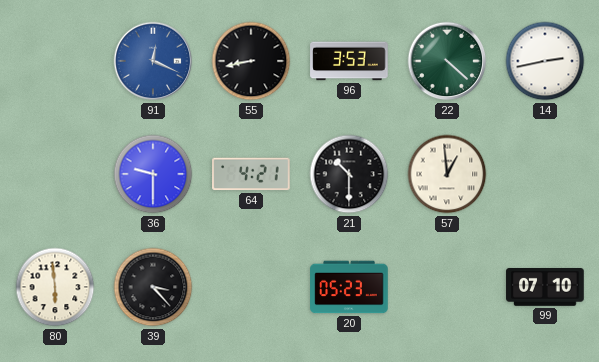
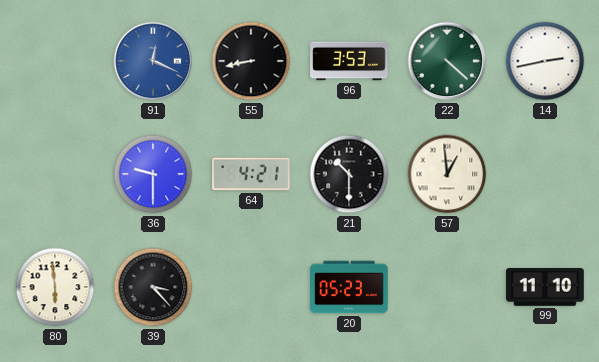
99: 07:10 -> 11:10
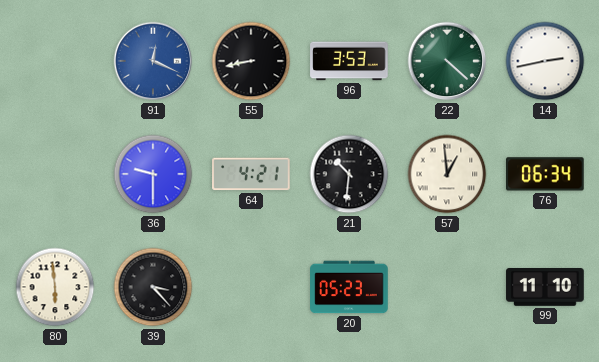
21: 10:30 -> 10:31
76: none -> 06:34
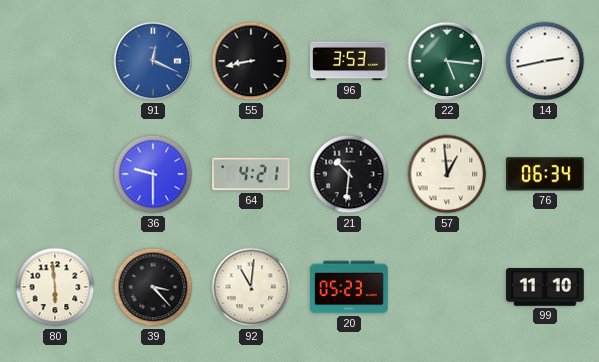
22: 4:22 -> 5:16
92: none -> 11:01
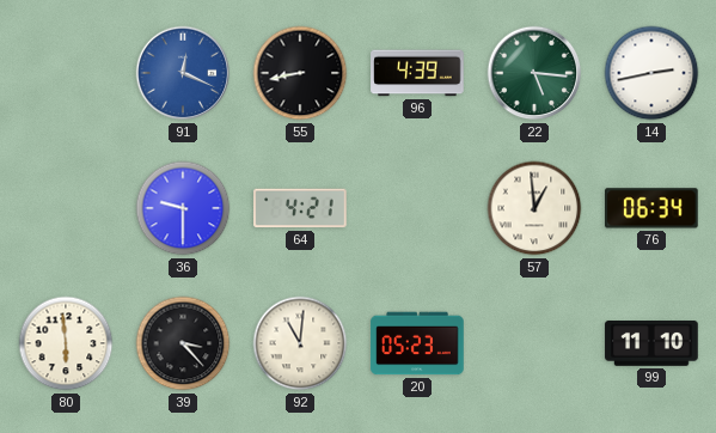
96: 3:53 -> 4:39
21: 10:31 -> none
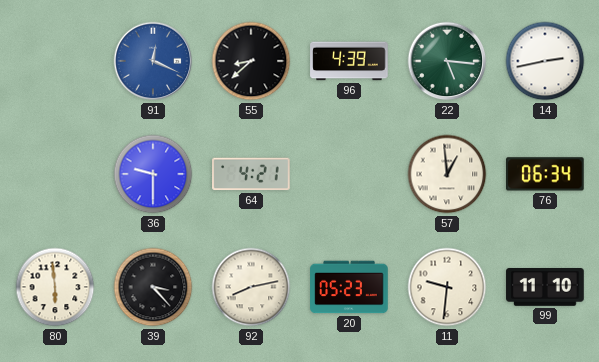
55: 8:43 -> 8:38
92: 11:01 -> 8:13
11: none -> 9:31
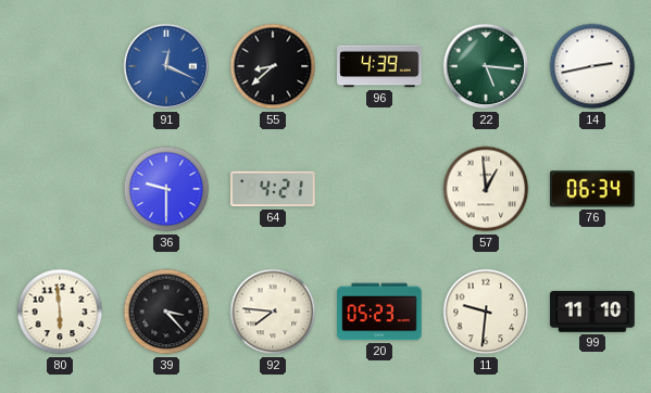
92: 8:13 -> 7:46
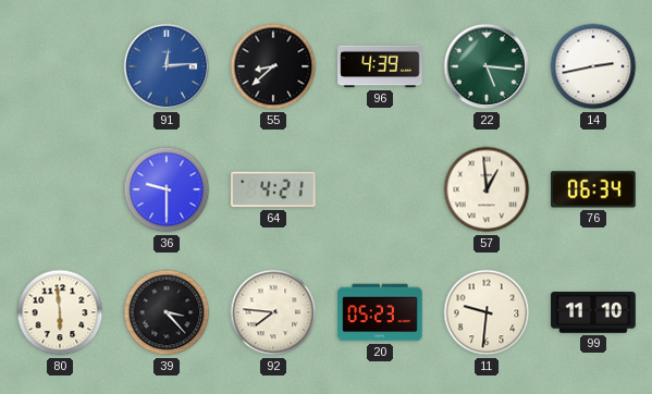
91: 12:19 -> 12:14
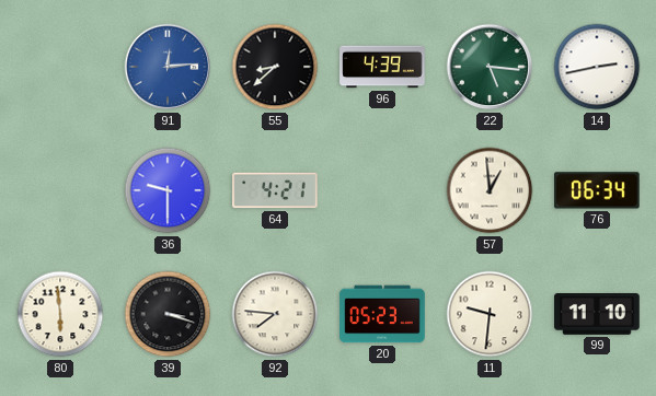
39: 3:23 -> 3:18
